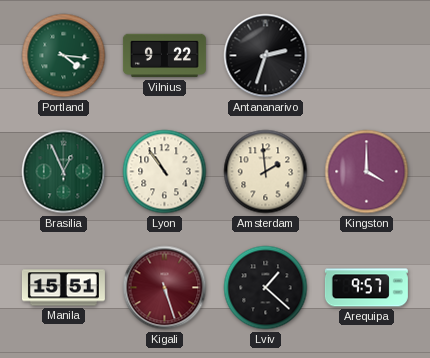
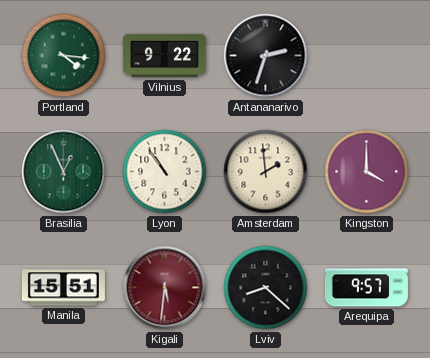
Kigali: 5:27 -> 5:31
Lviv: 1:22 -> 8:22
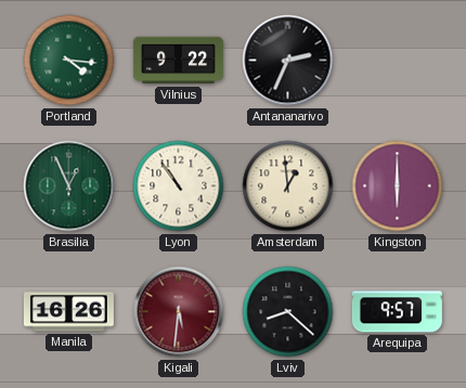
Antananarivo: 2:33 -> 2:34
Amsterdam: 1:59 -> 12:59
Kingston: 4:00 -> 6:00
Manila: 15:51 -> 16:26
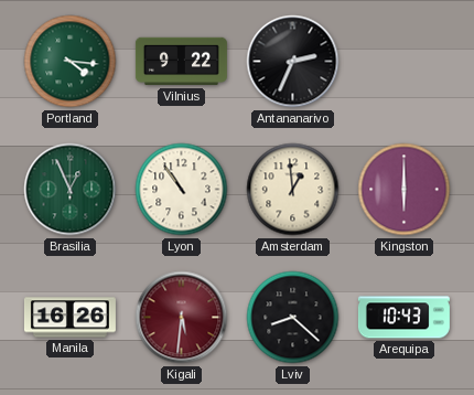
Arequipa: 9:57 -> 10:43
